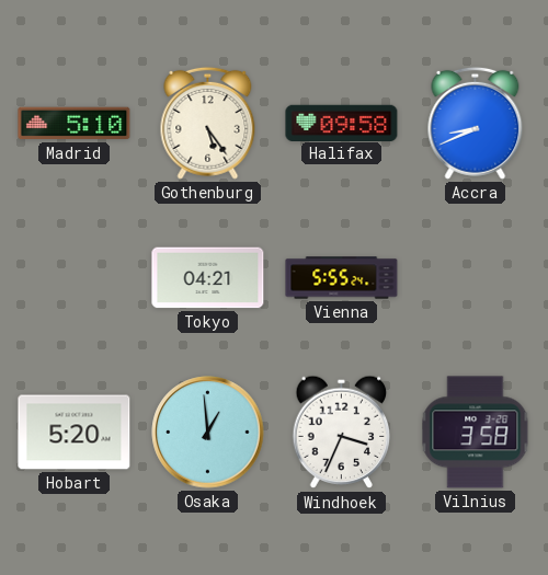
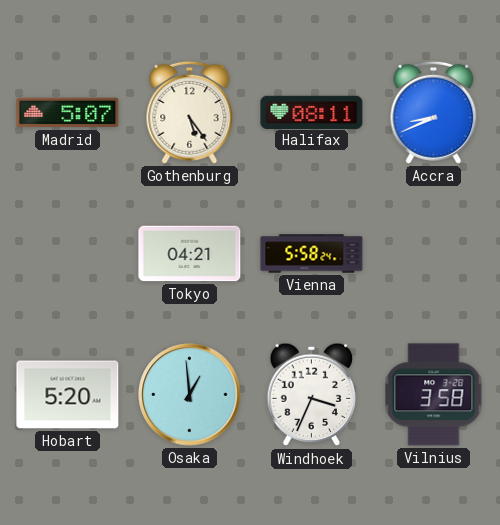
Madrid: 5:10 -> 5:07
Halifax: 09:58 -> 08:11
Vienna: 5:55 -> 5:58
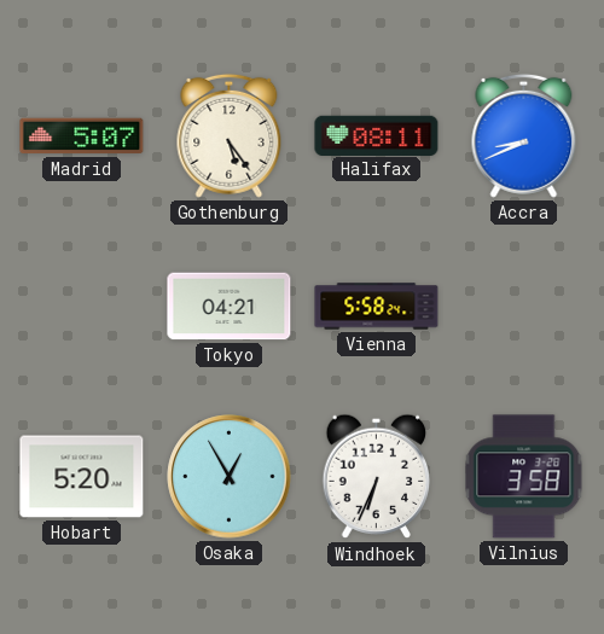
Osaka: 12:59 -> 12:55
Windhoek: 3:34 -> 6:34
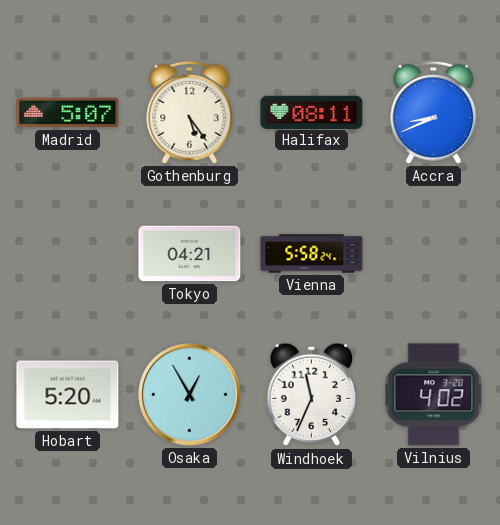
Windhoek: 6:34 -> 11:34
Vilnius: 3:58 -> 4:02
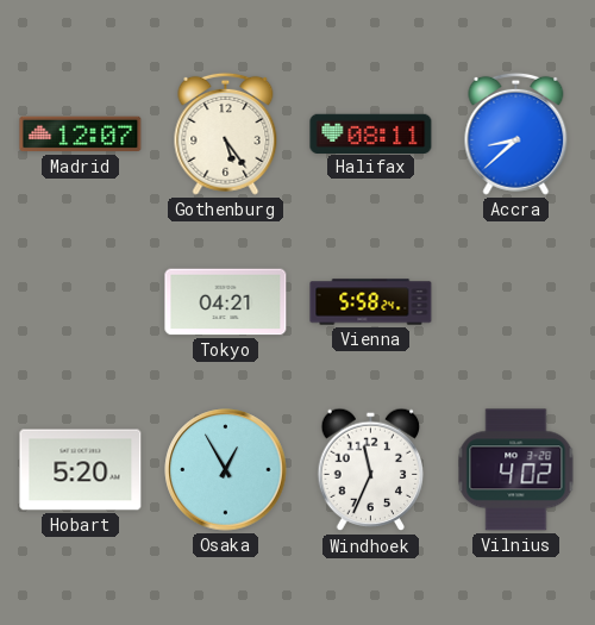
Madrid: 5:07 -> 12:07
Accra: 8:41 -> 8:38
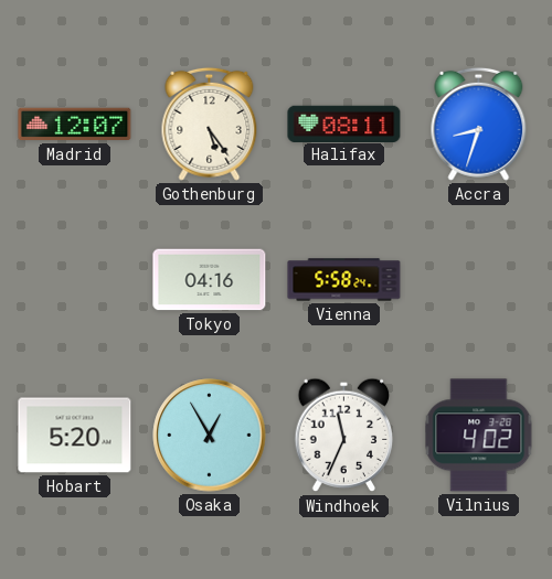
Accra: 8:38 -> 8:33
Tokyo: 04:21 -> 04:16
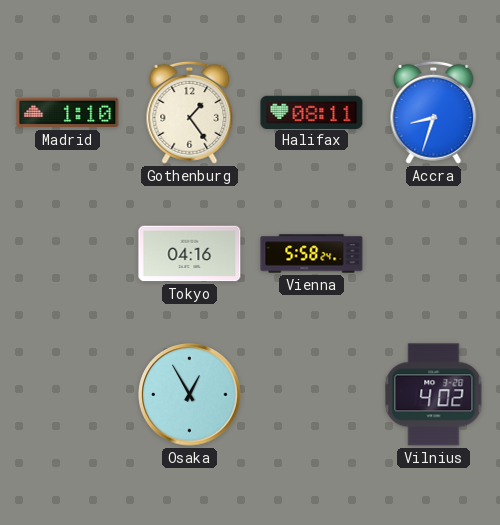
Madrid: 12:07 -> 1:10
Gothenburg: 5:24 -> 1:24
Hobart: 5:20 -> none
Windhoek: 11:34 -> none
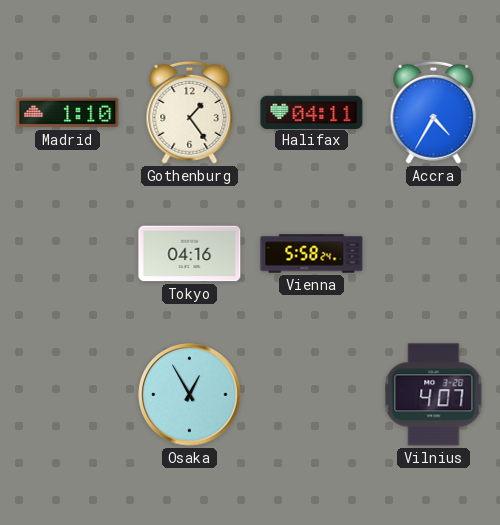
Halifax: 08:11 -> 04:11
Accra: 8:33 -> 4:35
Vilnius: 4:02 -> 4:07
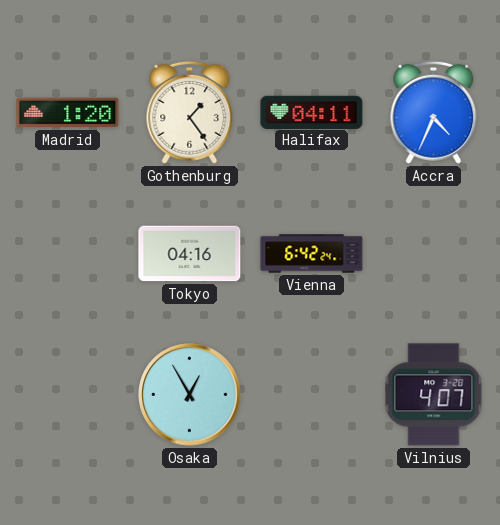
Madrid: 1:10 -> 1:20
Accra: 4:35 -> 4:34
Vienna: 5:58 -> 6:42
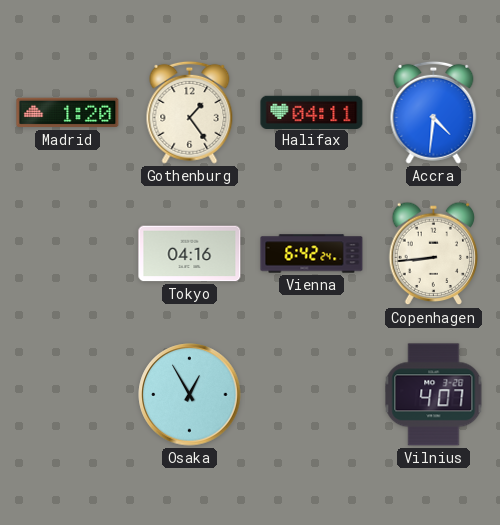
Accra: 4:34 -> 4:31
Copenhagen: none -> 8:44
